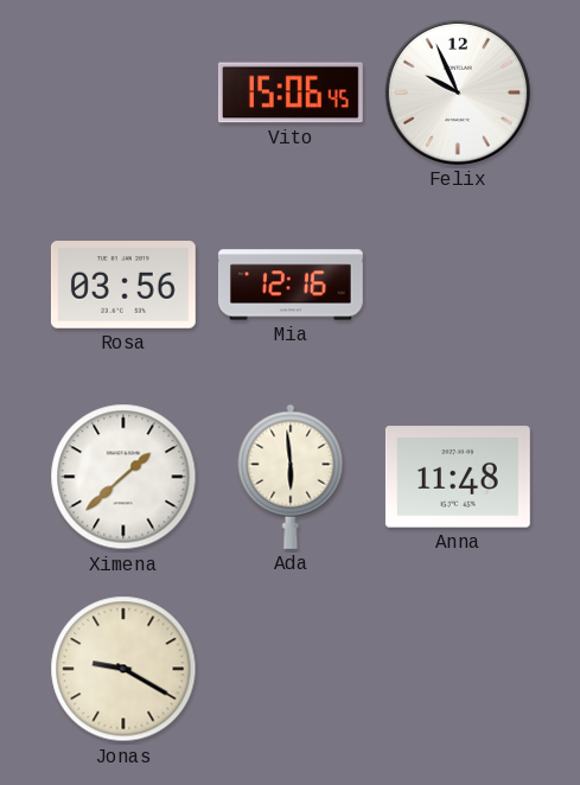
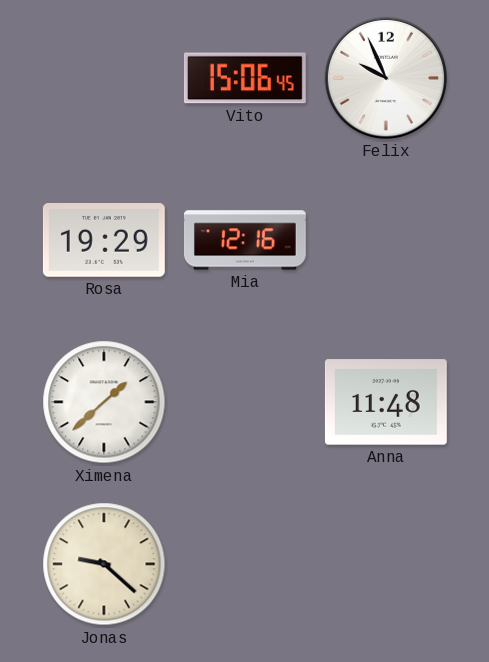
Rosa: 03:56 -> 19:29
Ada: 5:59 -> none
Jonas: 9:20 -> 9:22
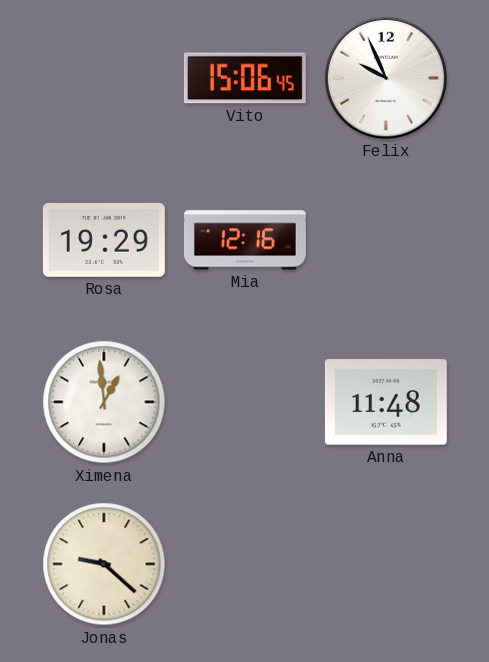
Ximena: 1:38 -> 12:59
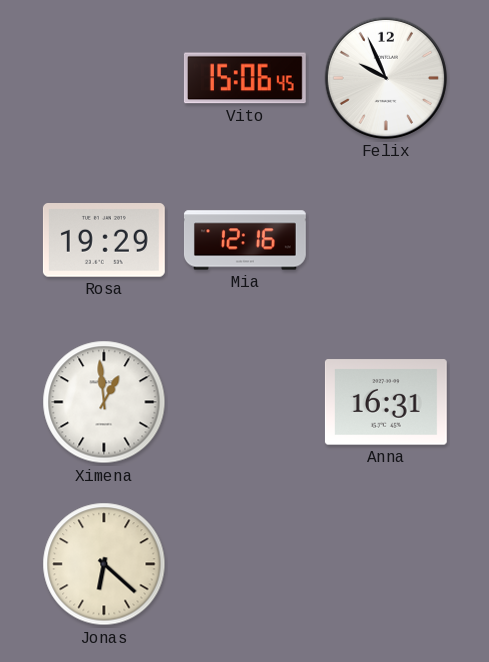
Anna: 11:48 -> 16:31
Jonas: 9:22 -> 6:22
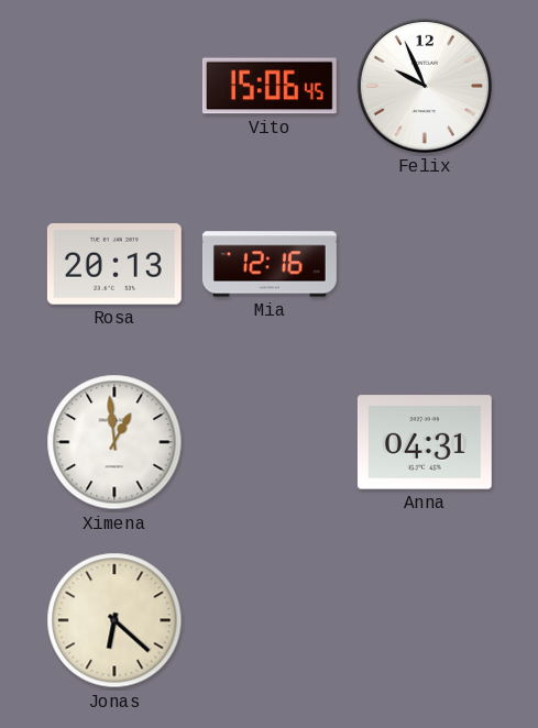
Rosa: 19:29 -> 20:13
Anna: 16:31 -> 04:31
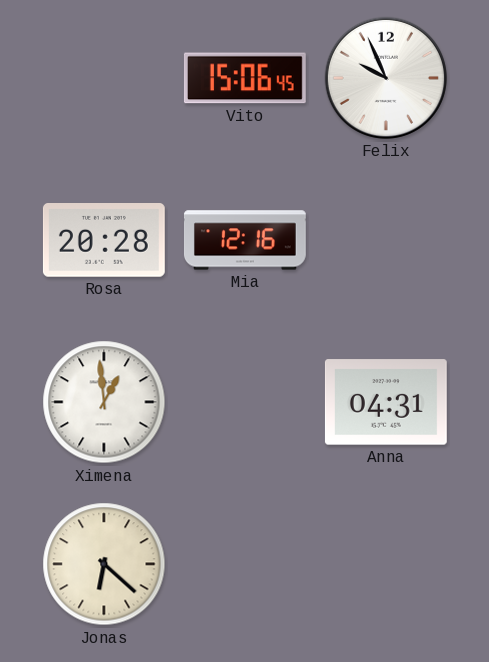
Rosa: 20:13 -> 20:28
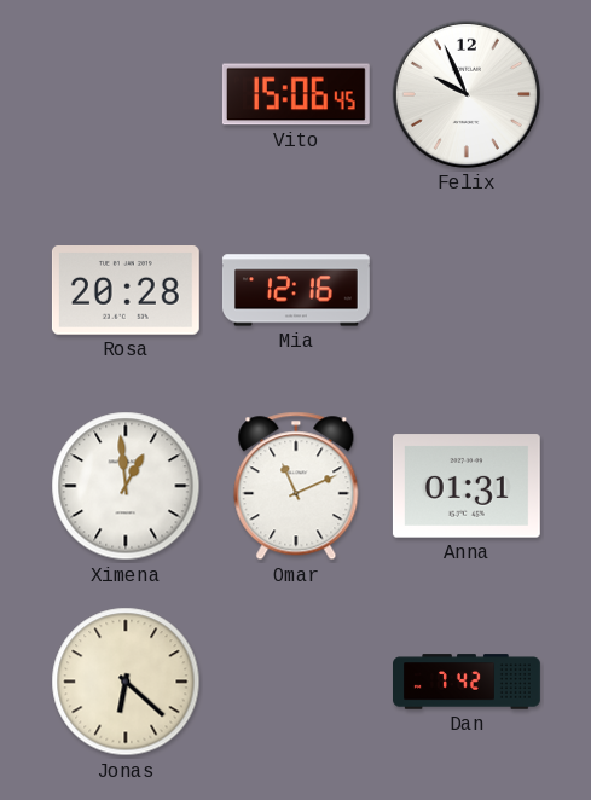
Omar: none -> 11:11
Anna: 04:31 -> 01:31
Dan: none -> 7:42
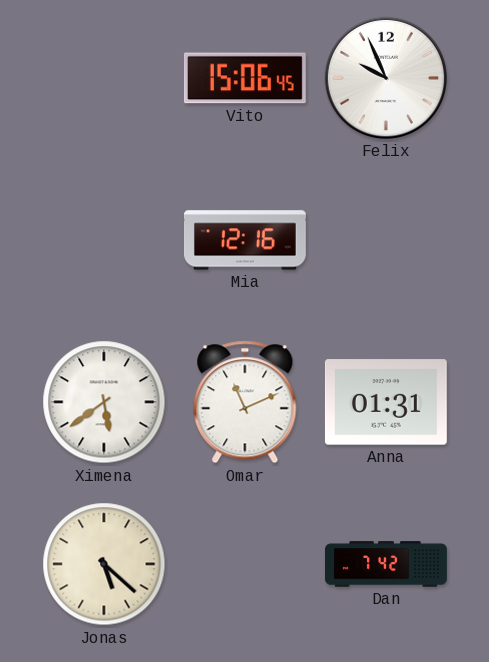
Rosa: 20:28 -> none
Ximena: 12:59 -> 5:39
Jonas: 6:22 -> 5:22
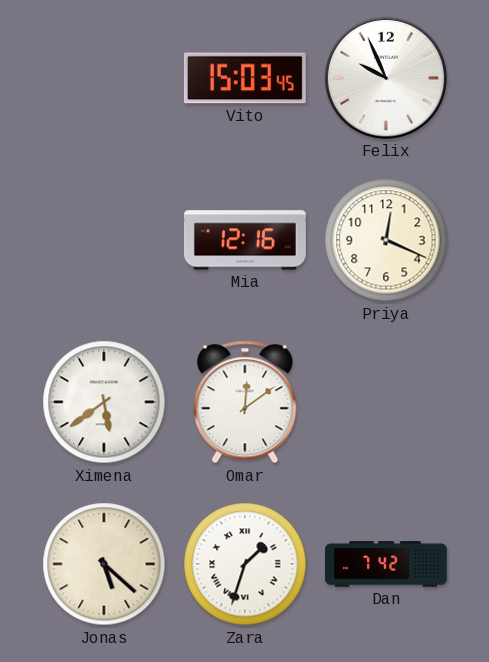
Vito: 15:06 -> 15:03
Priya: none -> 12:19
Omar: 11:11 -> 12:09
Anna: 01:31 -> none
Zara: none -> 1:33
